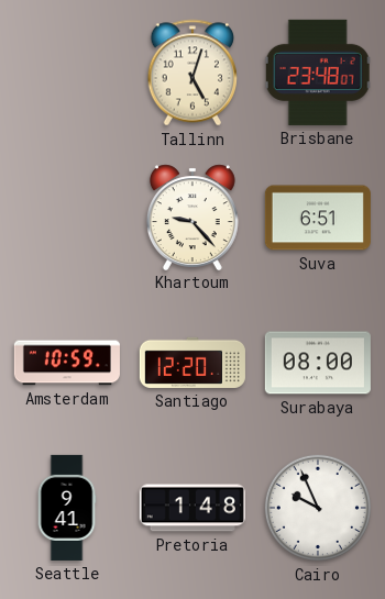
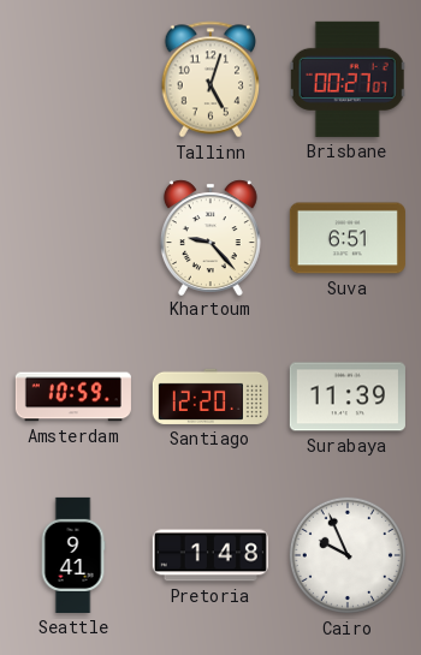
Brisbane: 23:48 -> 00:27
Surabaya: 08:00 -> 11:39
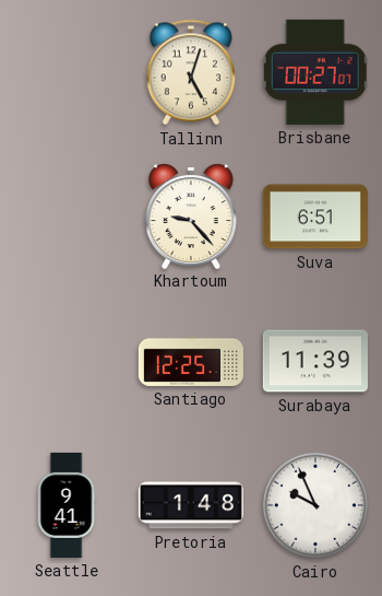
Amsterdam: 10:59 -> none
Santiago: 12:20 -> 12:25
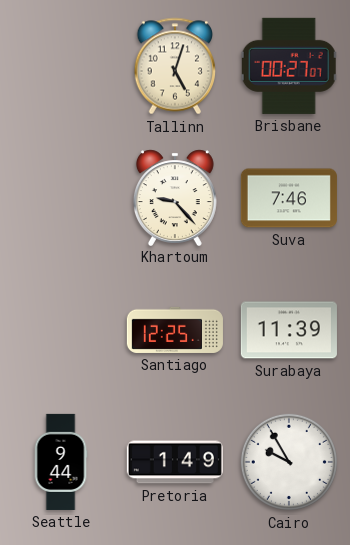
Suva: 6:51 -> 7:46
Seattle: 9:41 -> 9:44
Pretoria: 1:48 -> 1:49
Cairo: 9:56 -> 9:55
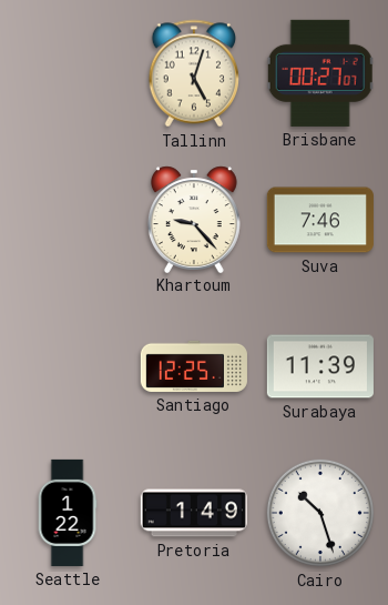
Seattle: 9:44 -> 1:22
Cairo: 9:55 -> 10:27
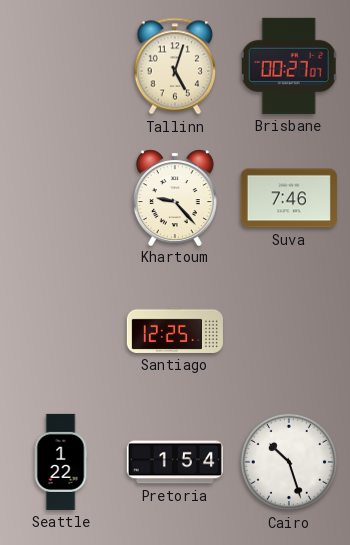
Surabaya: 11:39 -> none
Pretoria: 1:49 -> 1:54
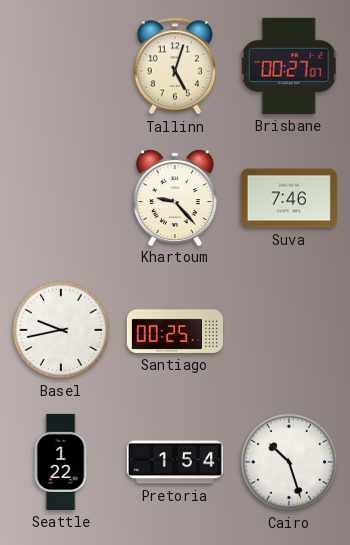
Basel: none -> 9:43
Santiago: 12:25 -> 00:25
